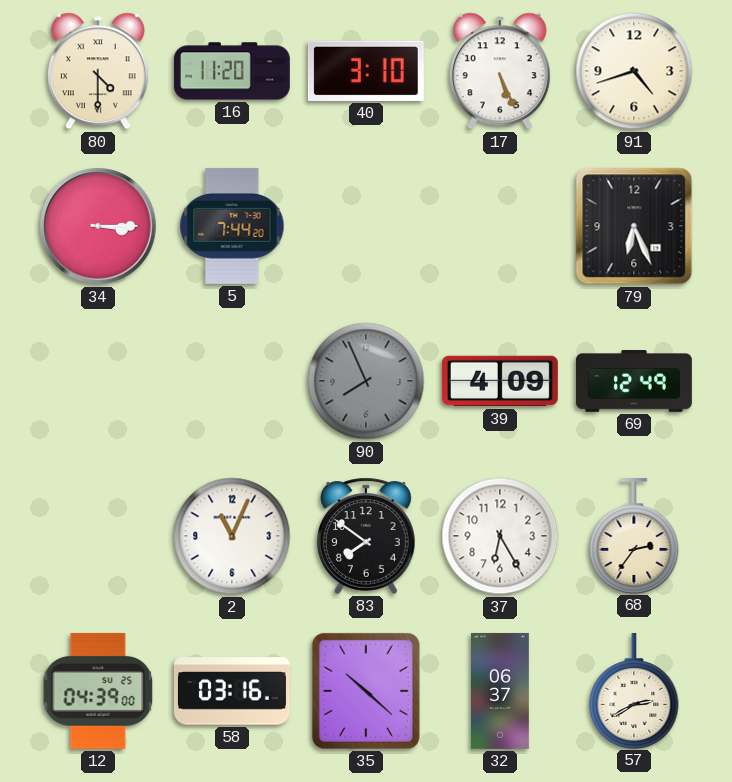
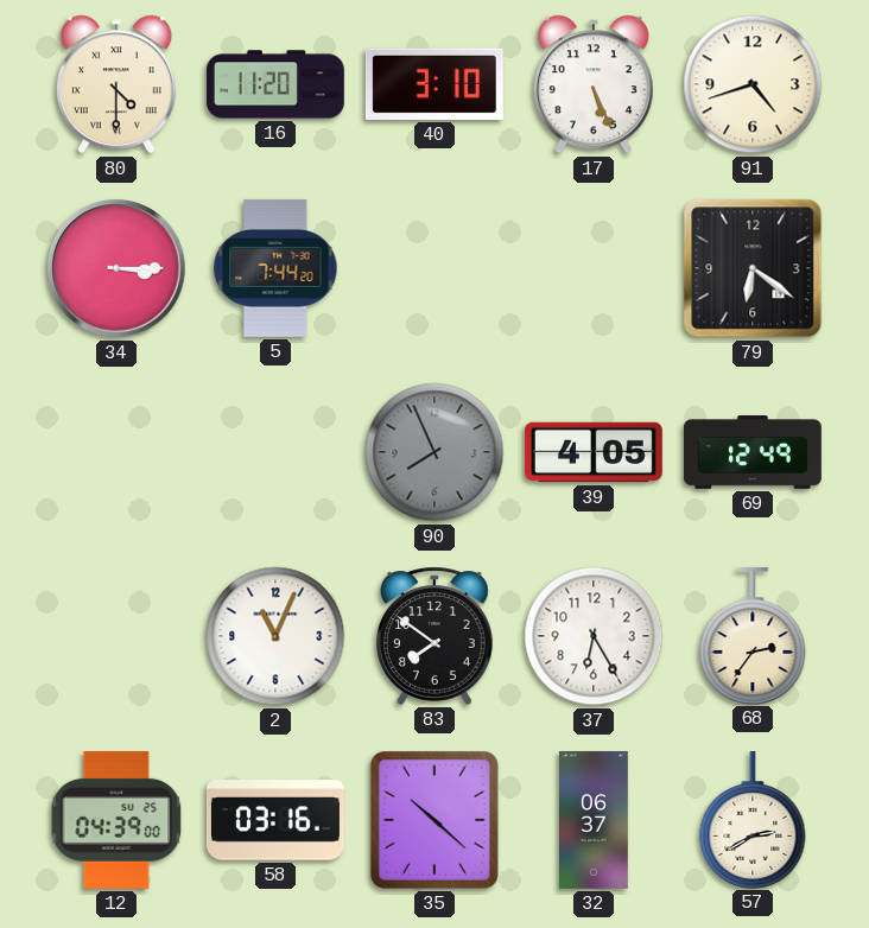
79: 6:26 -> 6:21
39: 4:09 -> 4:05
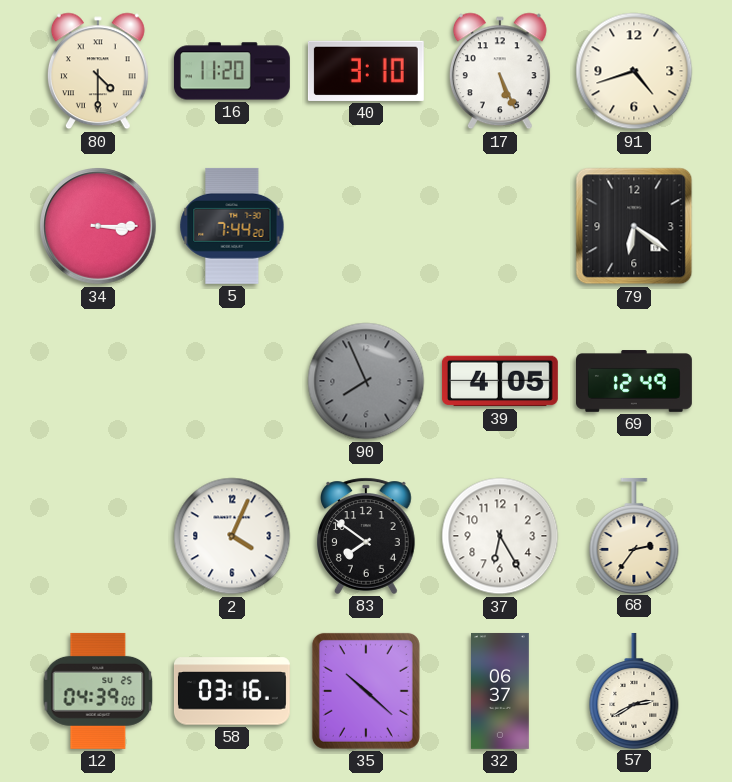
2: 11:04 -> 4:04
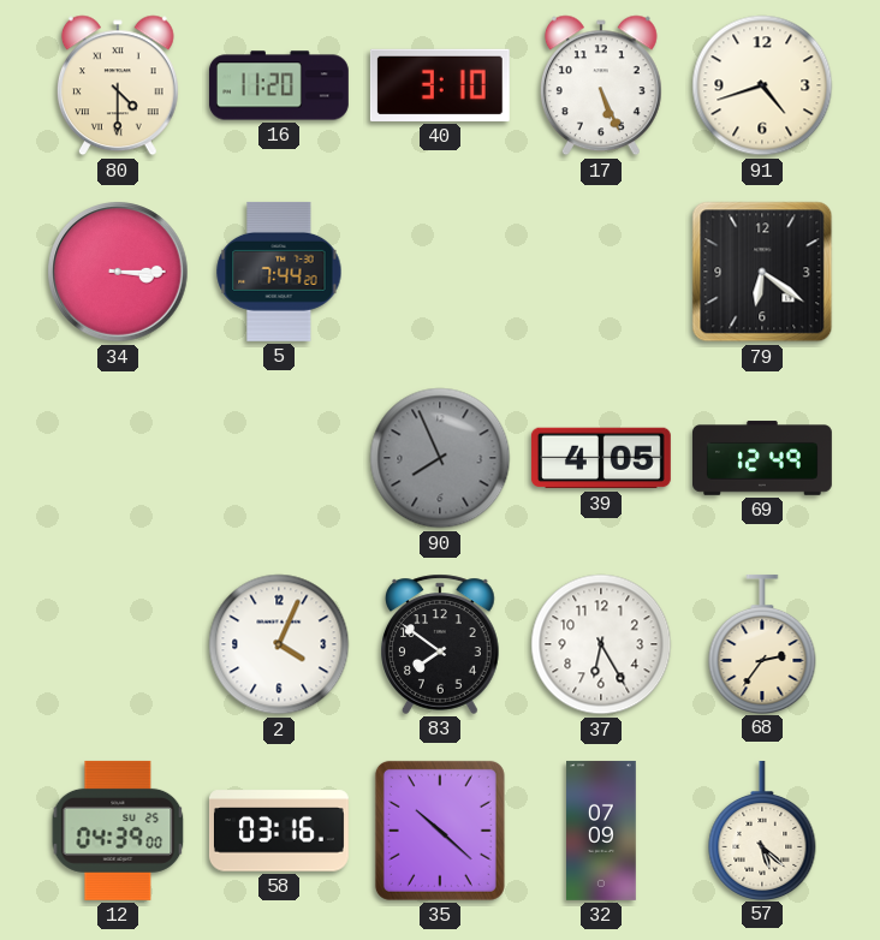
32: 06:37 -> 07:09
57: 2:40 -> 5:22
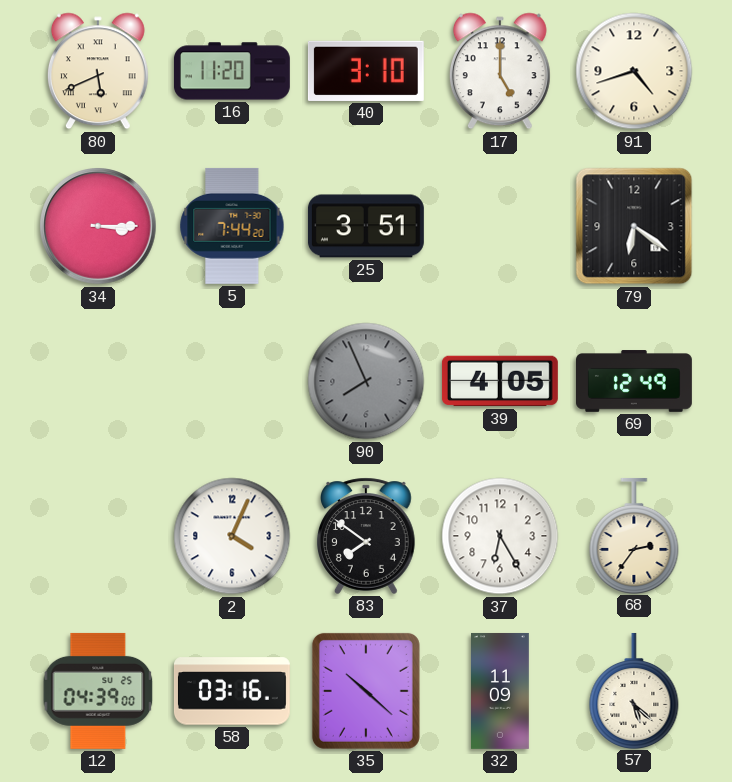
80: 4:30 -> 5:41
17: 5:26 -> 5:00
25: none -> 3:51
32: 07:09 -> 11:09
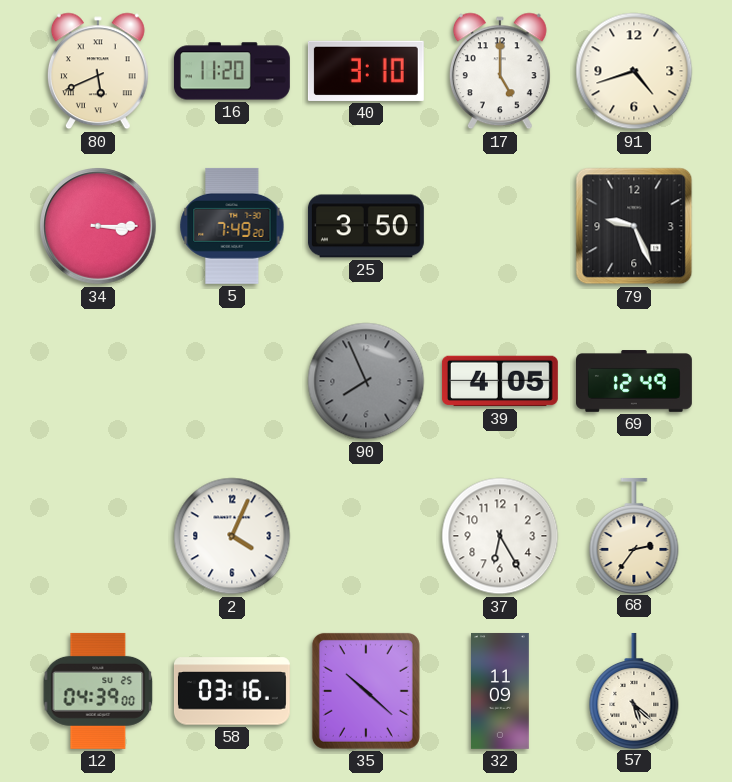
5: 7:44 -> 7:49
25: 3:51 -> 3:50
79: 6:21 -> 9:26
83: 7:51 -> none
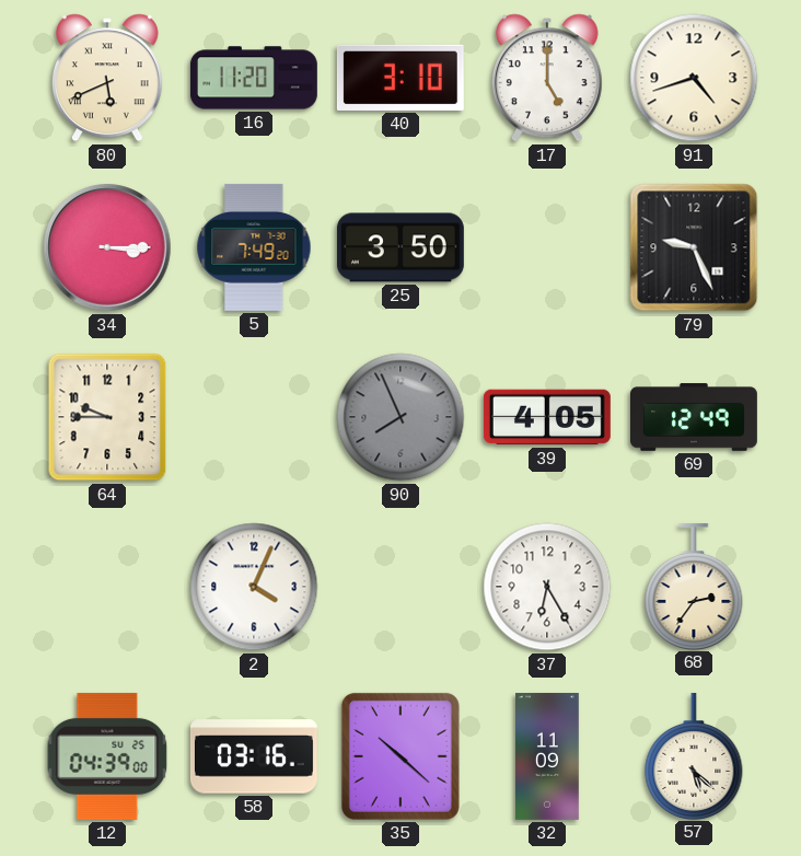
64: none -> 9:45
